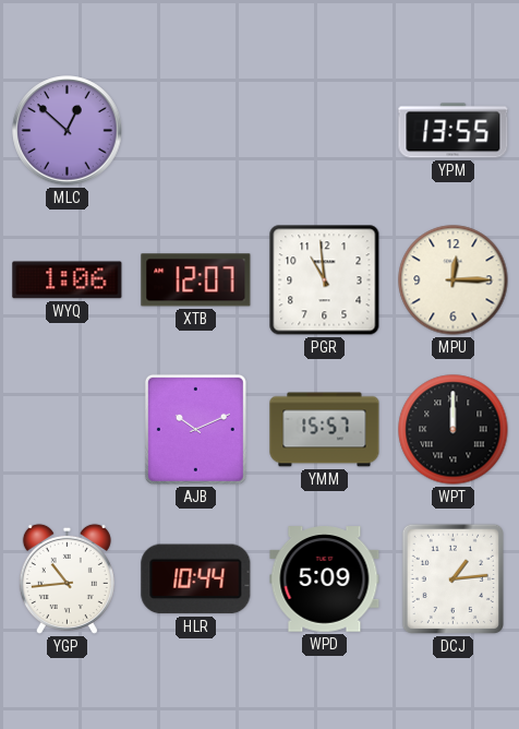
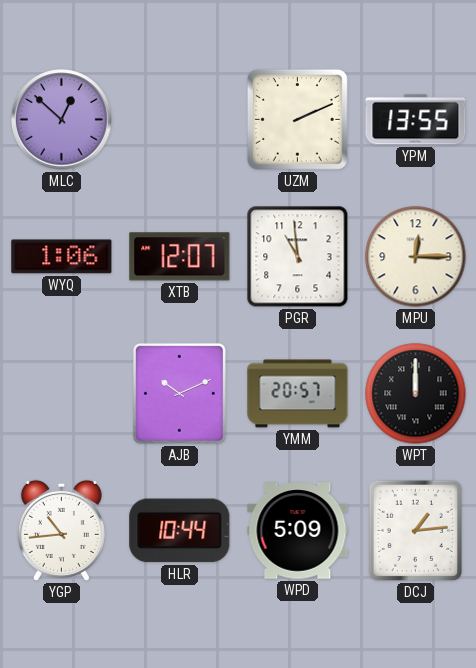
UZM: none -> 2:11
YMM: 15:57 -> 20:57
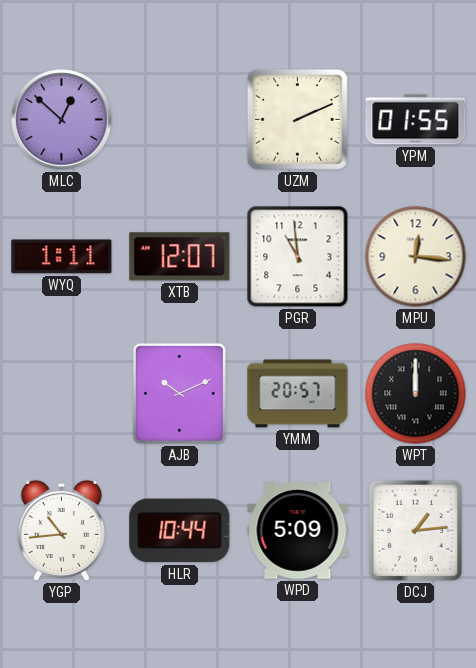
YPM: 13:55 -> 01:55
WYQ: 1:06 -> 1:11
MPU: 12:15 -> 12:16
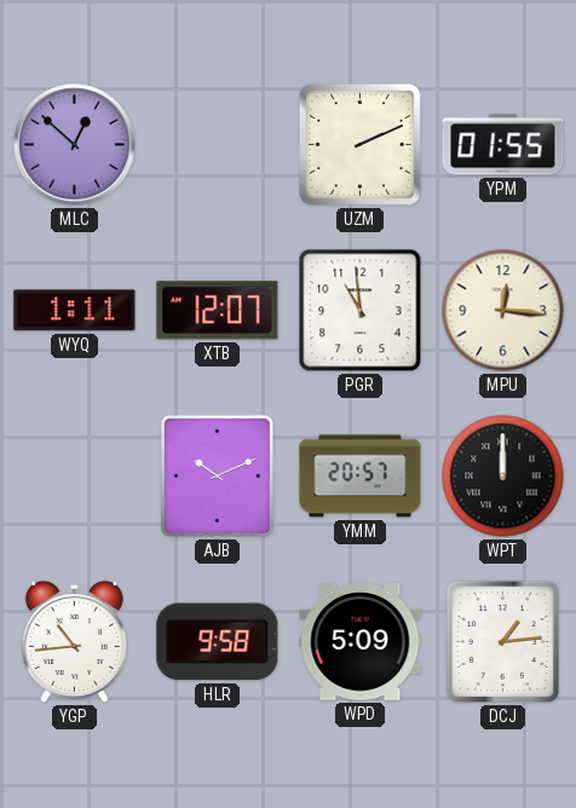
HLR: 10:44 -> 9:58
